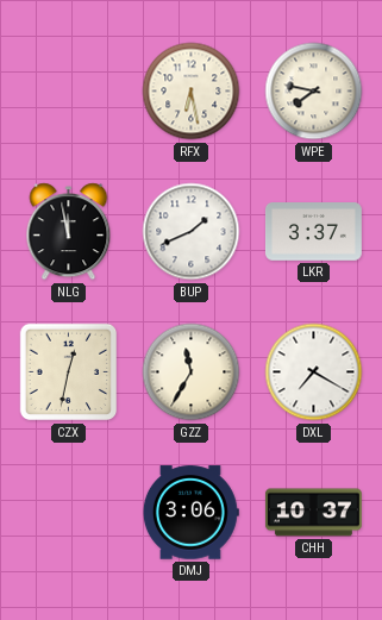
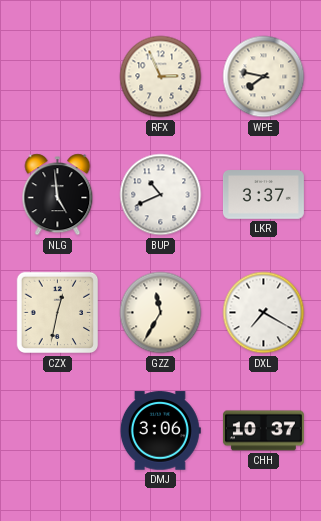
RFX: 6:28 -> 2:56
NLG: 11:58 -> 4:59
BUP: 1:41 -> 10:41
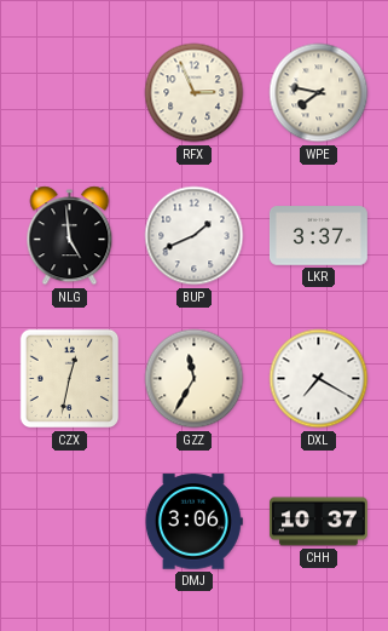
BUP: 10:41 -> 1:41
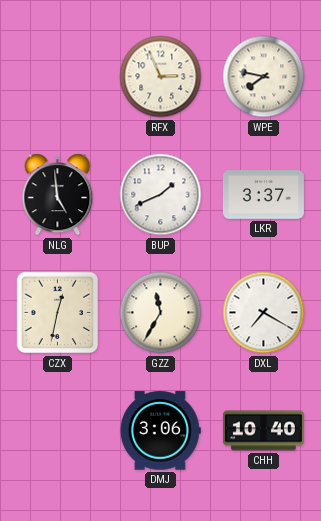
CHH: 10:37 -> 10:40
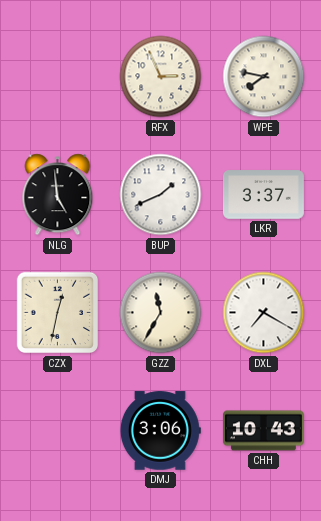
CHH: 10:40 -> 10:43
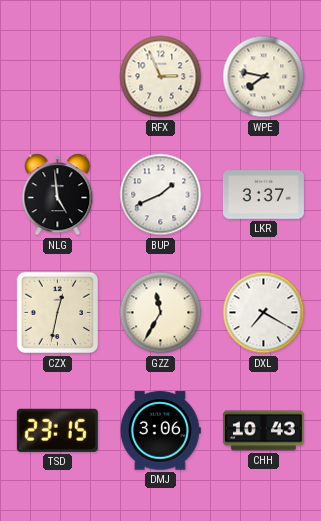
TSD: none -> 23:15
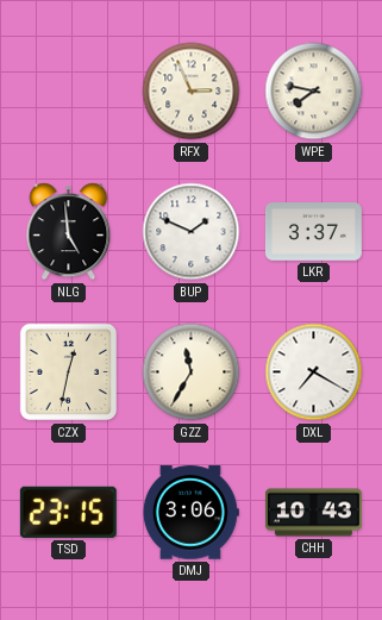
BUP: 1:41 -> 1:49
